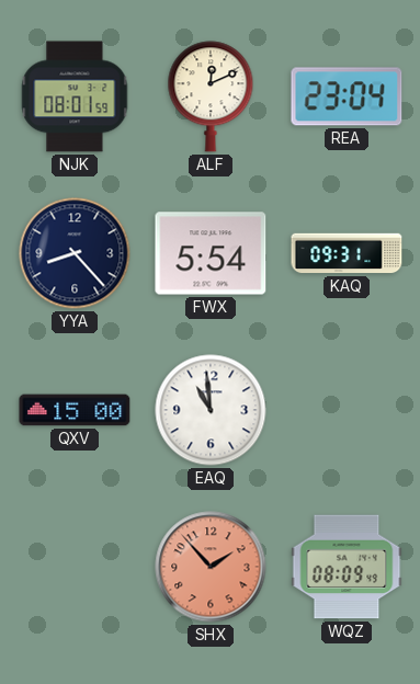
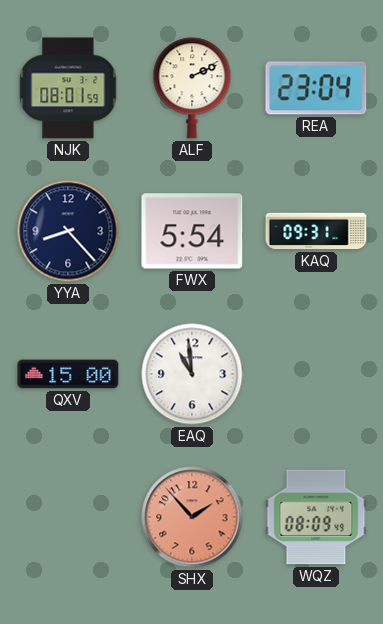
ALF: 12:11 -> 2:11
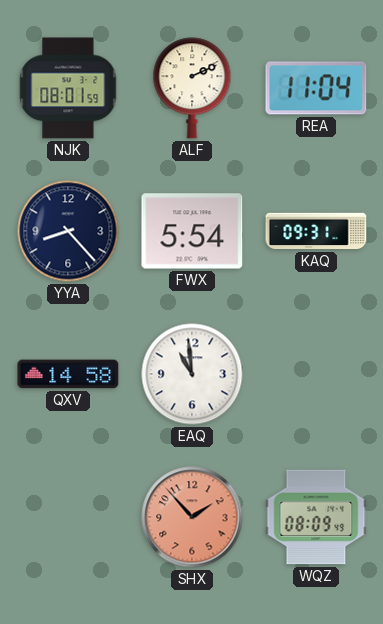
REA: 23:04 -> 11:04
QXV: 15:00 -> 14:58
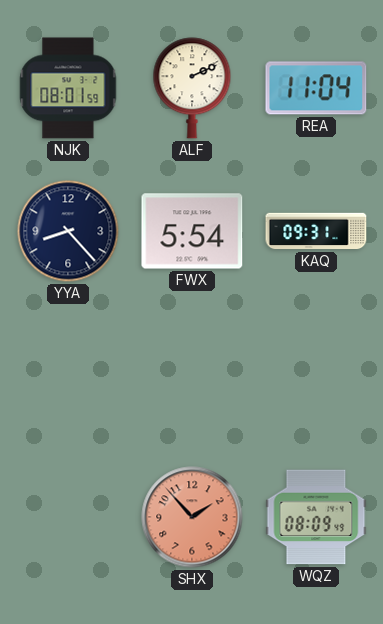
QXV: 14:58 -> none
EAQ: 10:59 -> none
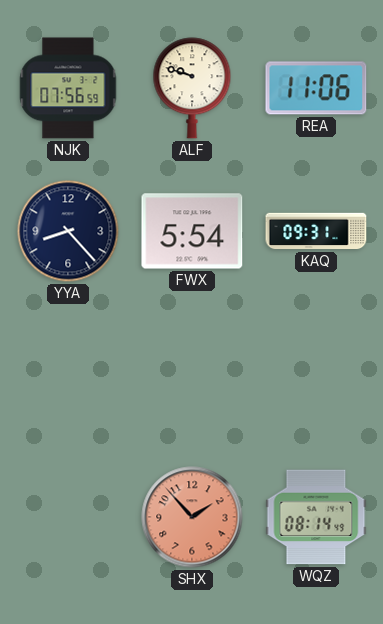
NJK: 08:01 -> 07:56
ALF: 2:11 -> 9:48
REA: 11:04 -> 11:06
WQZ: 08:09 -> 08:14
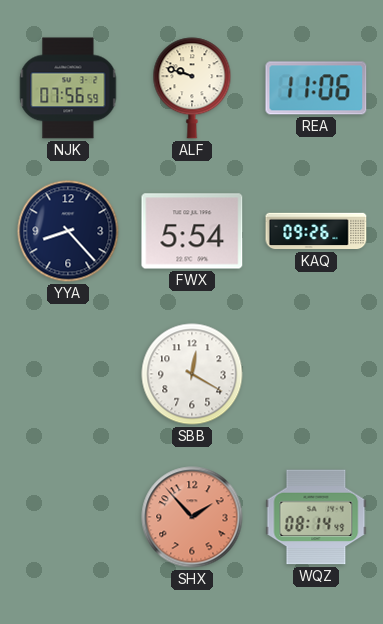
KAQ: 09:31 -> 09:26
SBB: none -> 12:20
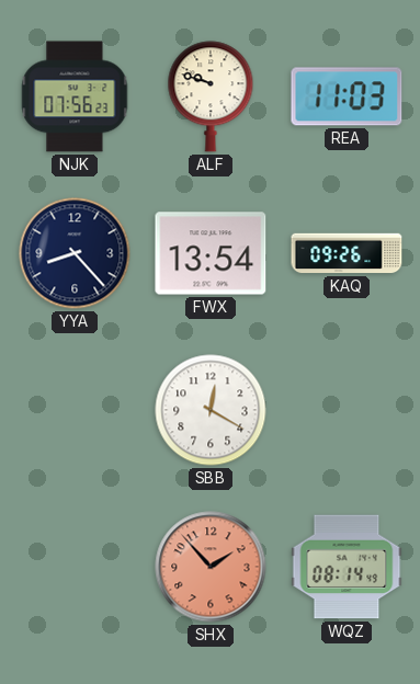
NJK: 07:56:59 -> 07:56:23
REA: 11:06 -> 11:03
FWX: 5:54 -> 13:54
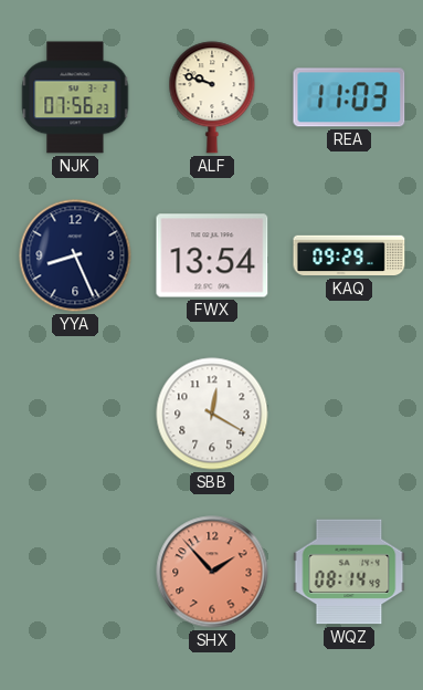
YYA: 8:23 -> 8:26
KAQ: 09:26 -> 09:29
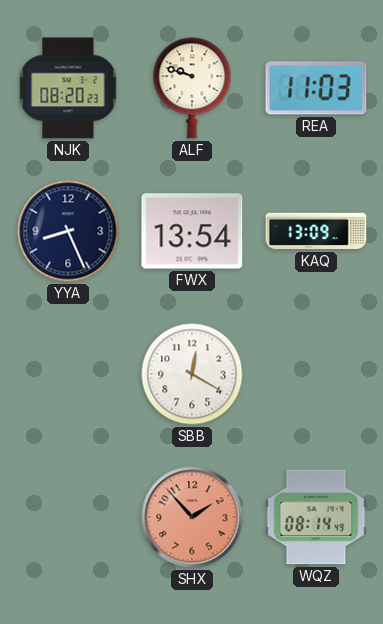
NJK: 07:56 -> 08:20
KAQ: 09:29 -> 13:09
